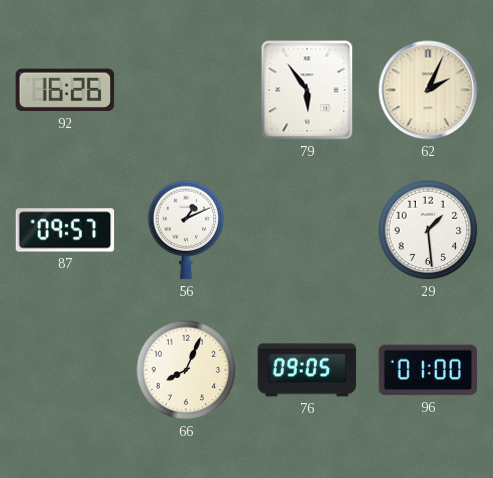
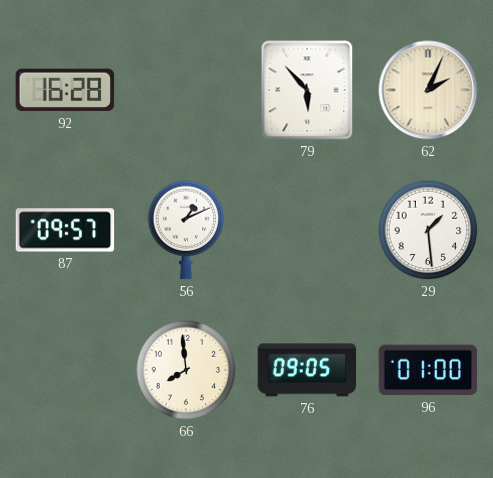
92: 16:26 -> 16:28
79: 5:54 -> 5:53
66: 8:04 -> 7:59
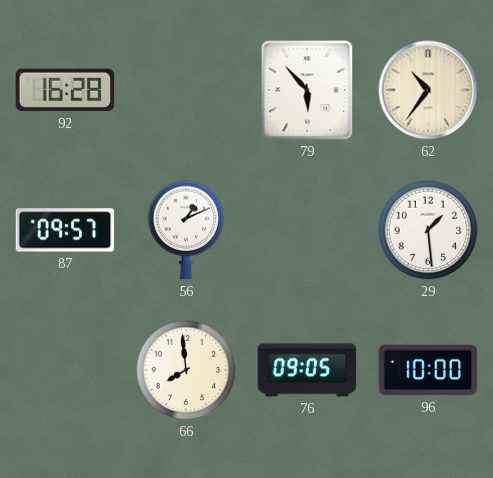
62: 2:04 -> 10:36
96: 01:00 -> 10:00
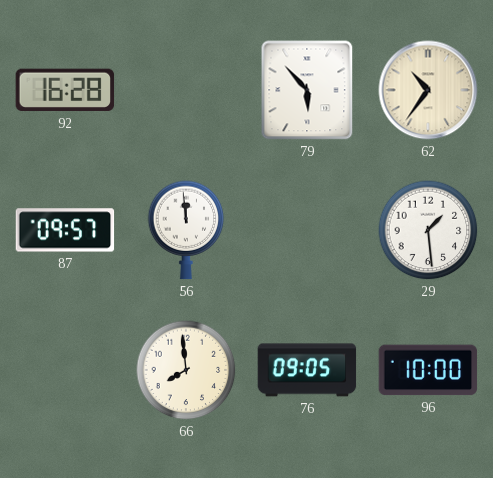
56: 1:11 -> 11:59
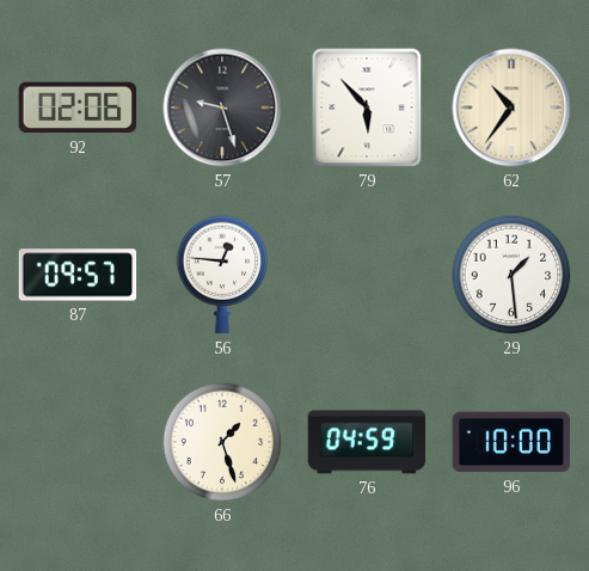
92: 16:28 -> 02:06
57: none -> 9:27
56: 11:59 -> 12:46
66: 7:59 -> 1:27
76: 09:05 -> 04:59
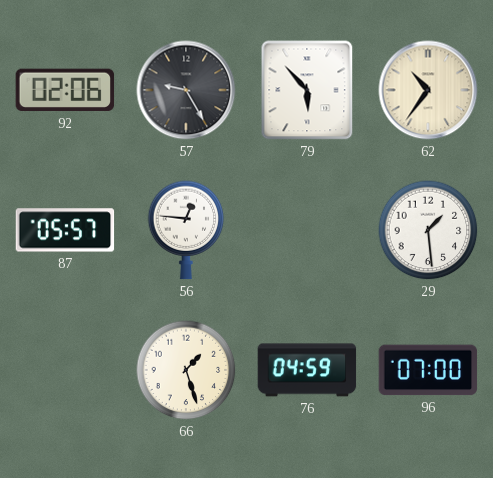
57: 9:27 -> 9:25
87: 09:57 -> 05:57
96: 10:00 -> 07:00
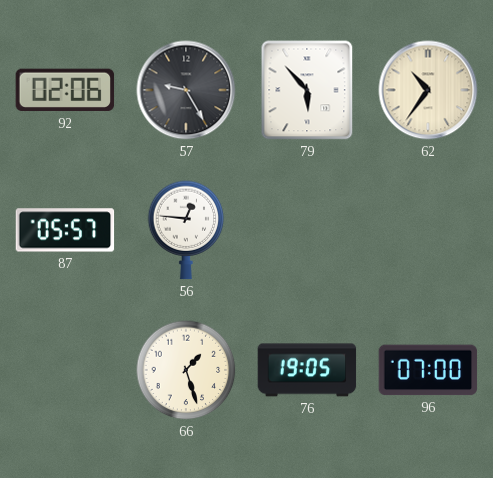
29: 1:29 -> none
76: 04:59 -> 19:05
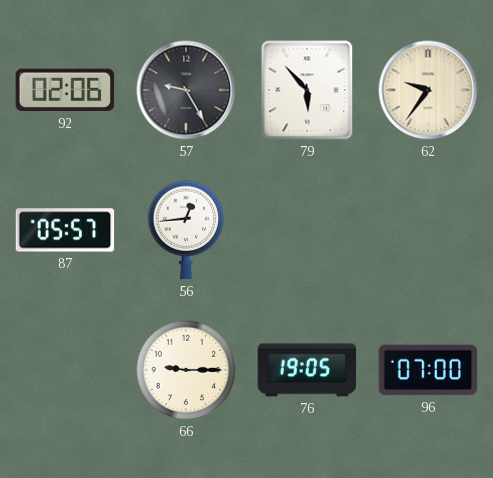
62: 10:36 -> 9:36
56: 12:46 -> 12:44
66: 1:27 -> 9:15
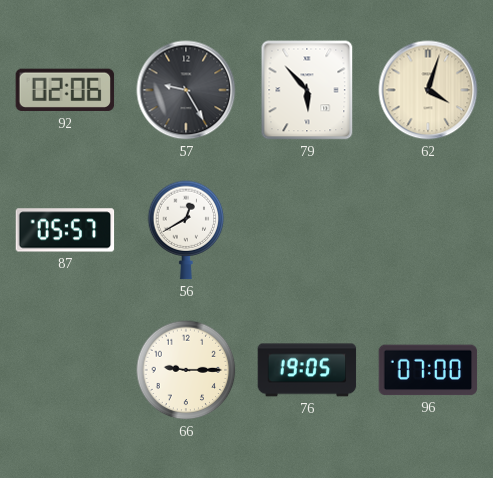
62: 9:36 -> 4:03
56: 12:44 -> 12:40
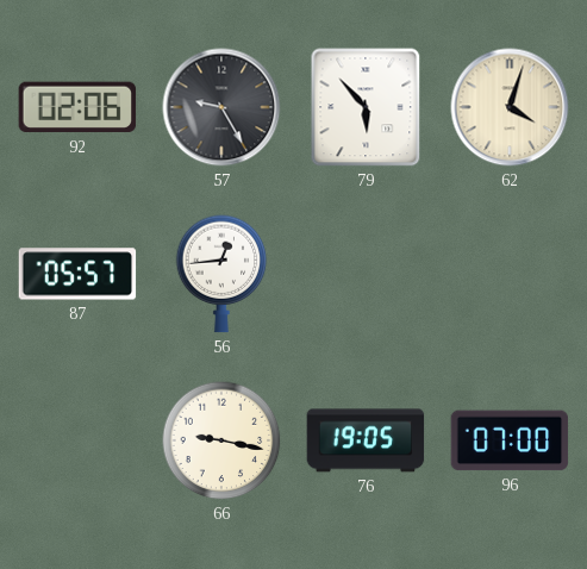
56: 12:40 -> 12:44
66: 9:15 -> 9:17
